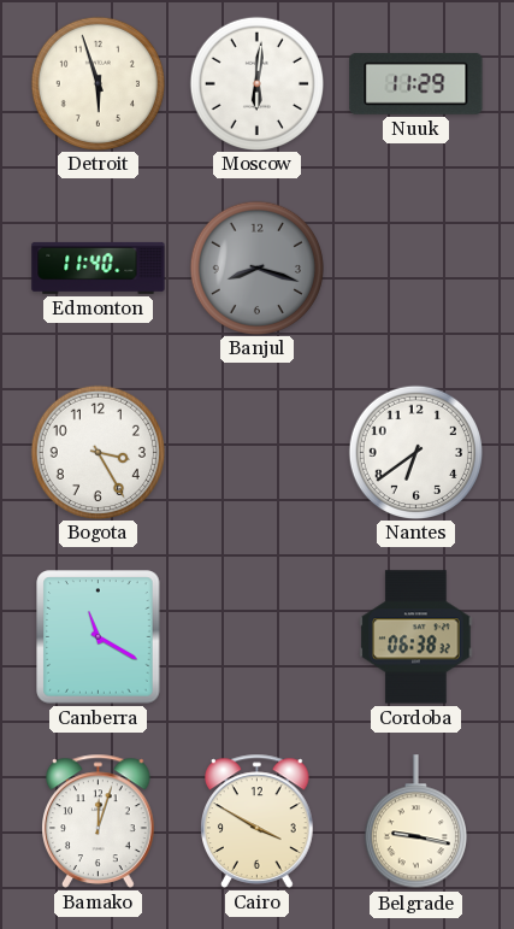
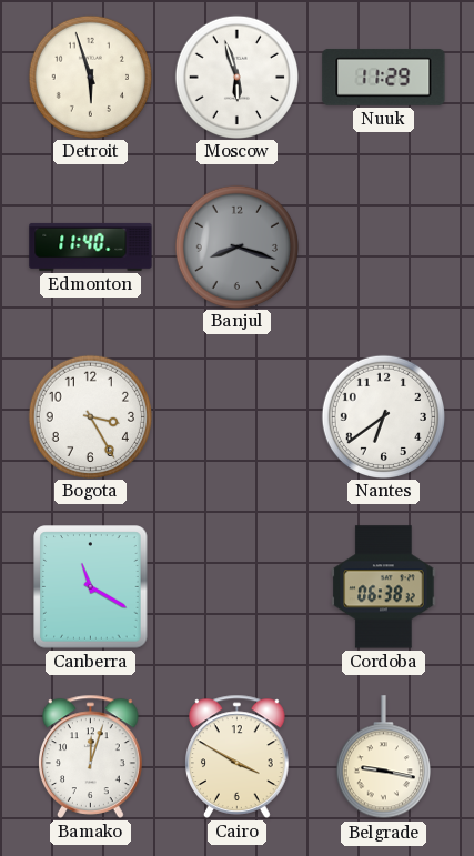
Moscow: 6:01 -> 5:57
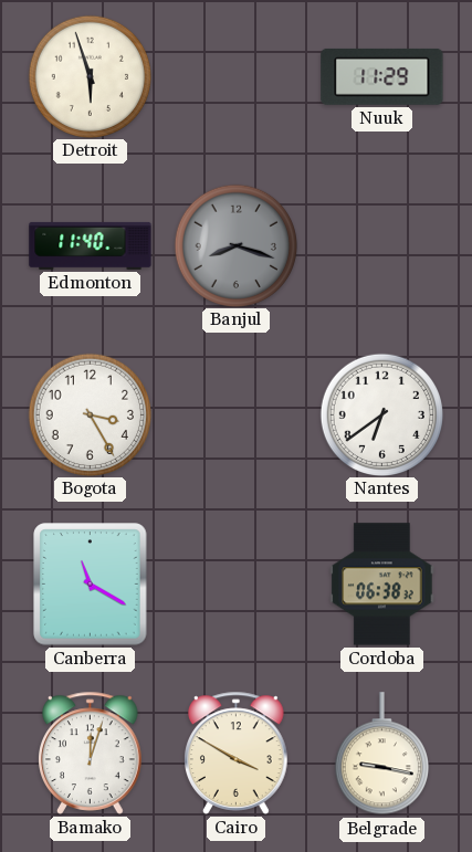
Moscow: 5:57 -> none
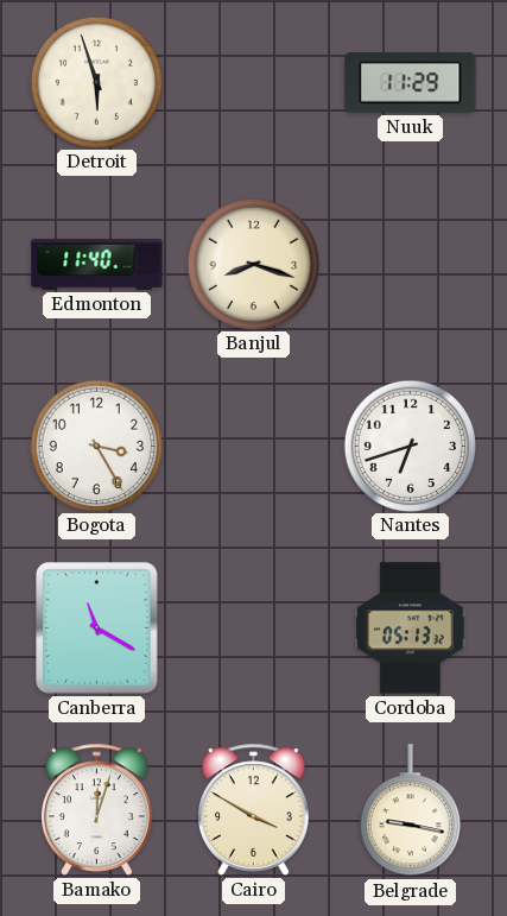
Banjul dial: grey -> cream
Nantes: 6:39 -> 6:42
Cordoba: 06:38 -> 05:13
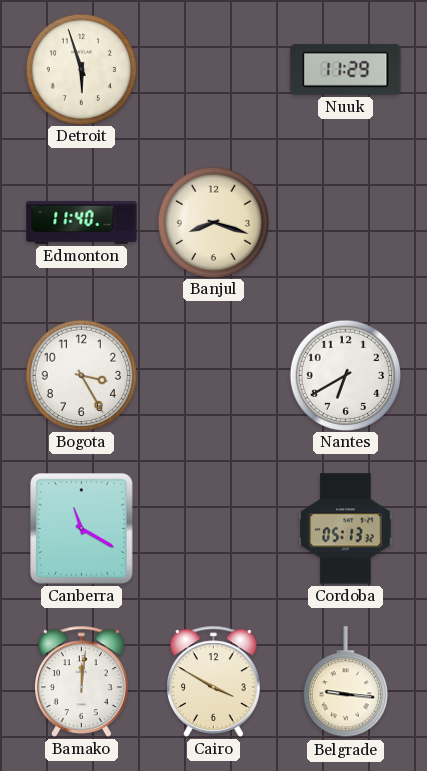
Nantes: 6:42 -> 6:40
Bamako: 12:03 -> 12:01
Belgrade: 9:17 -> 9:16
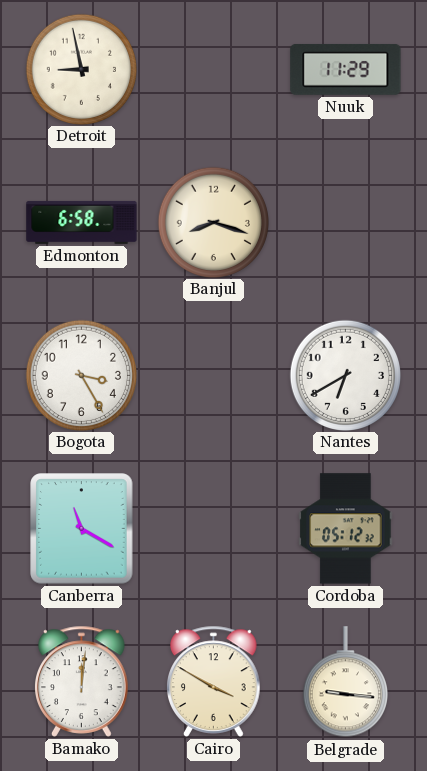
Detroit: 5:57 -> 8:58
Edmonton: 11:40 -> 6:58
Cordoba: 05:13 -> 05:12
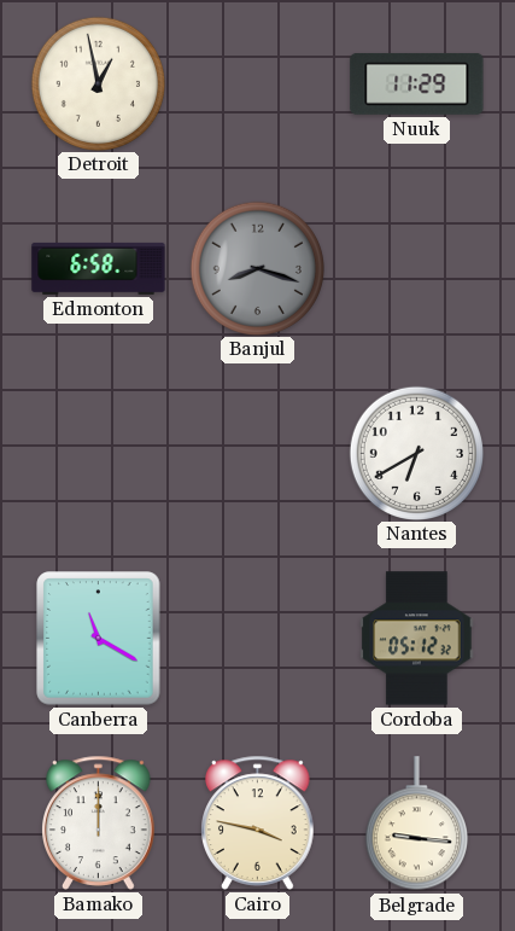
Detroit: 8:58 -> 12:58
Banjul dial: cream -> grey
Bogota: 3:25 -> none
Bamako: 12:01 -> 12:00
Cairo: 3:50 -> 3:47
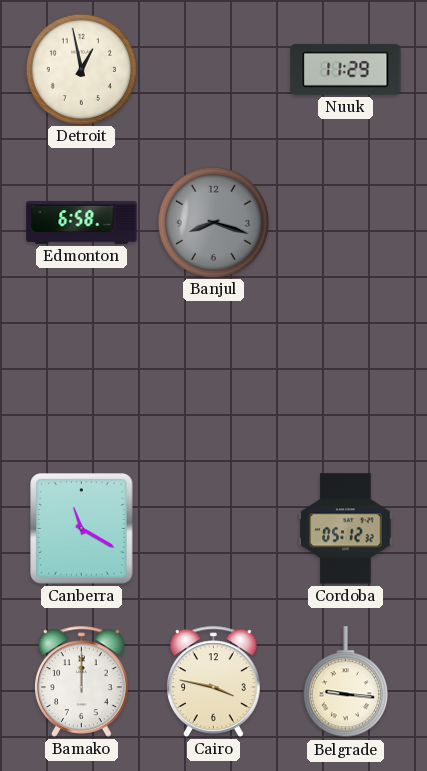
Nantes: 6:40 -> none
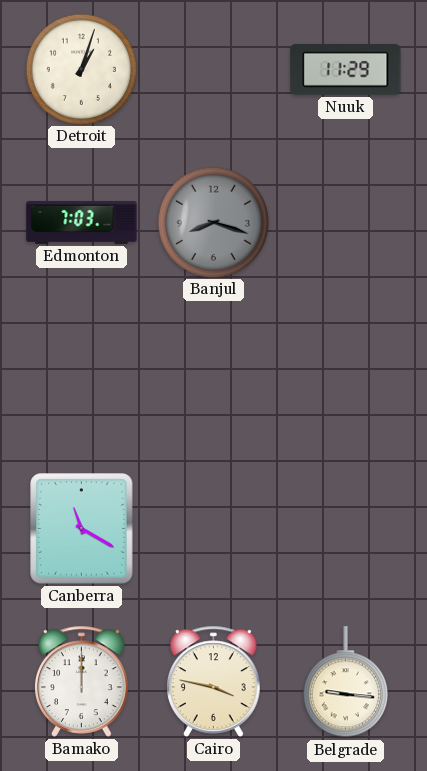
Detroit: 12:58 -> 1:03
Edmonton: 6:58 -> 7:03
Cordoba: 05:12 -> none
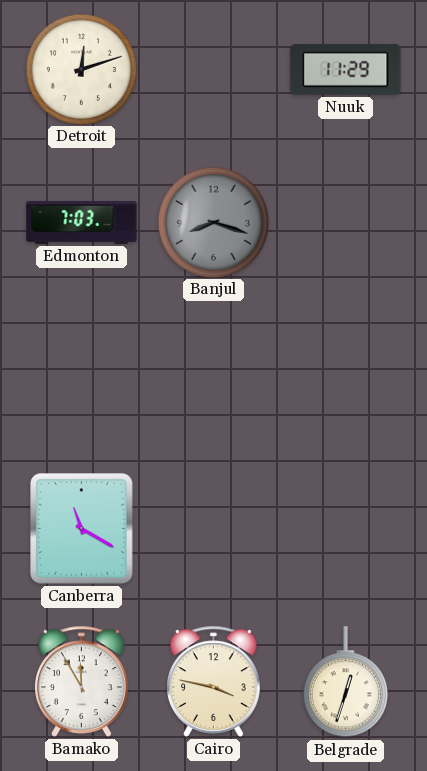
Detroit: 1:03 -> 12:12
Bamako: 12:00 -> 11:55
Belgrade: 9:16 -> 12:33
